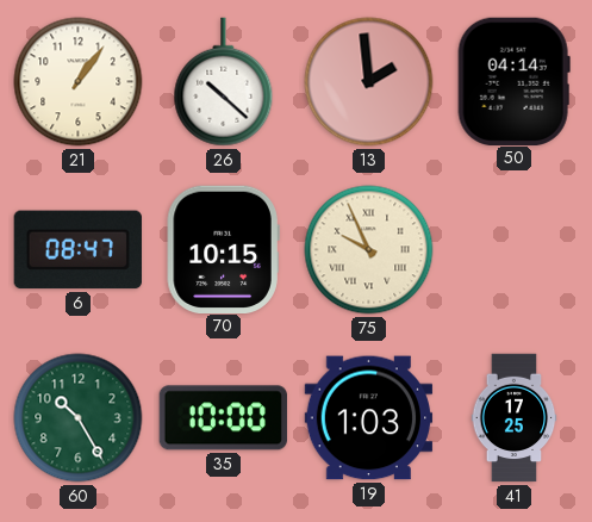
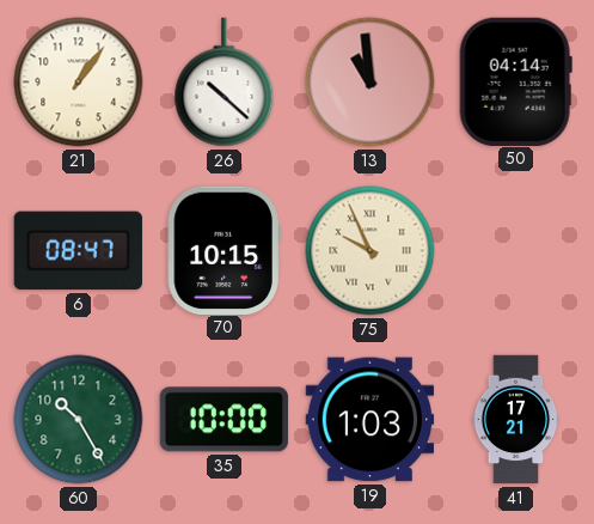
13: 1:59 -> 10:59
41: 17:25 -> 17:21
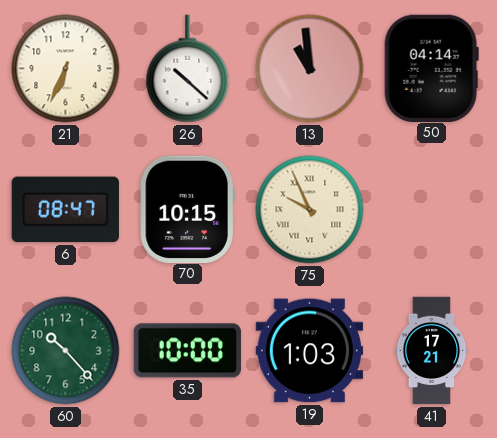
21: 1:06 -> 6:34
60: 10:25 -> 10:23
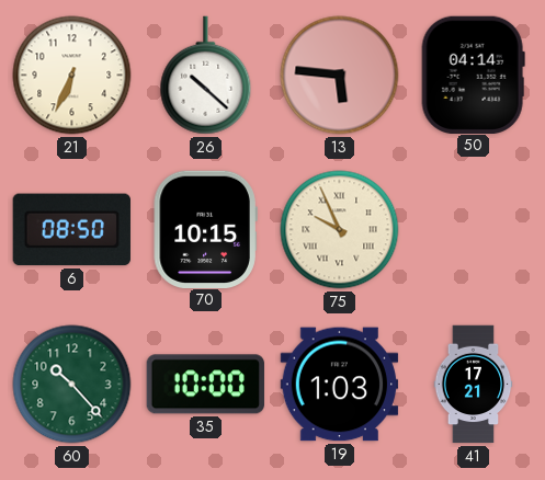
13: 10:59 -> 5:46
6: 08:47 -> 08:50
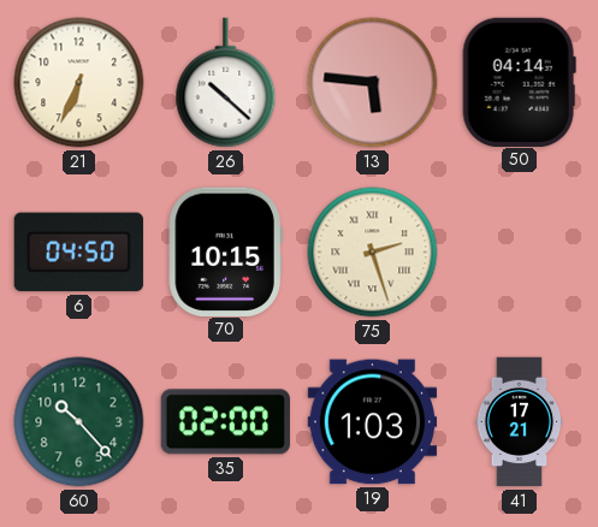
6: 08:50 -> 04:50
75: 9:56 -> 2:27
35: 10:00 -> 02:00
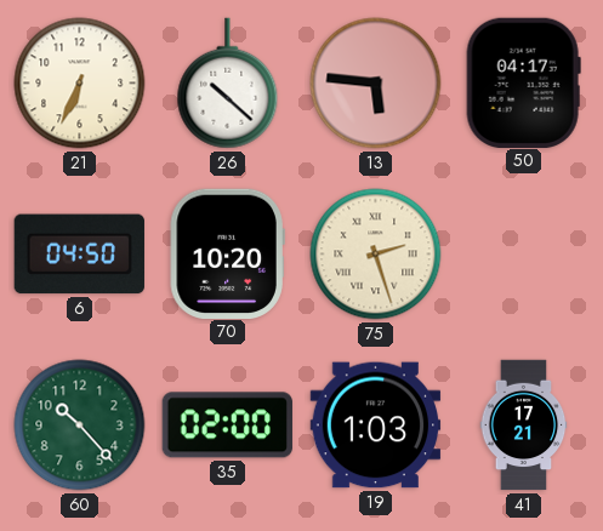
50: 04:14 -> 04:17
70: 10:15 -> 10:20
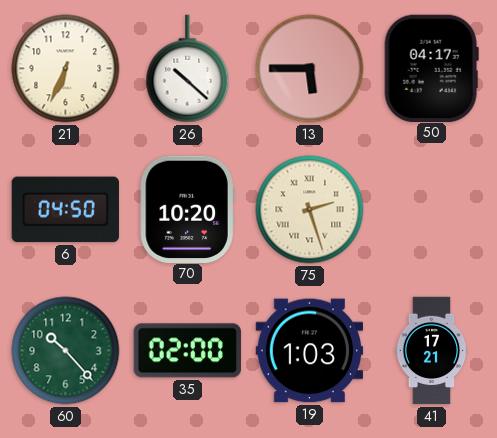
13: 5:46 -> 5:45
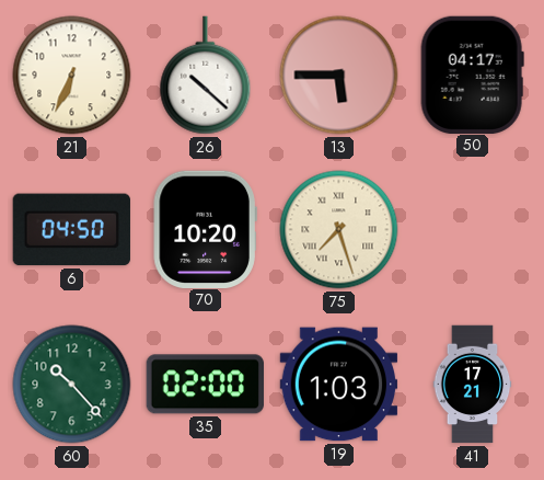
75: 2:27 -> 7:27
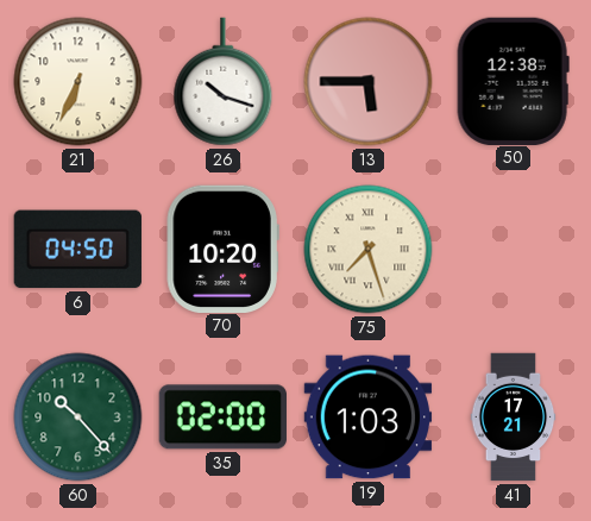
26: 10:22 -> 10:18
50: 04:17 -> 12:38
